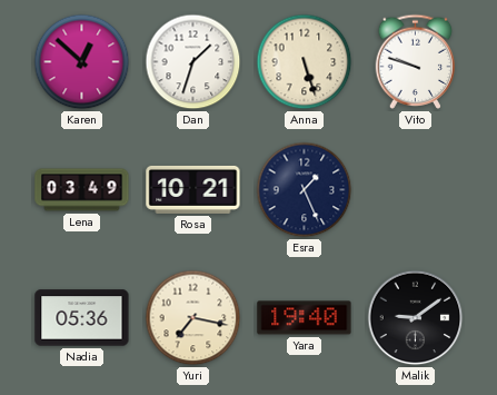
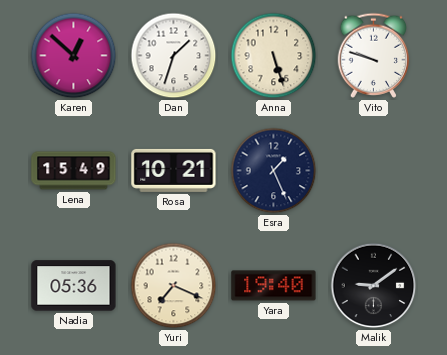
Lena: 03:49 -> 15:49
Yuri: 7:17 -> 7:19
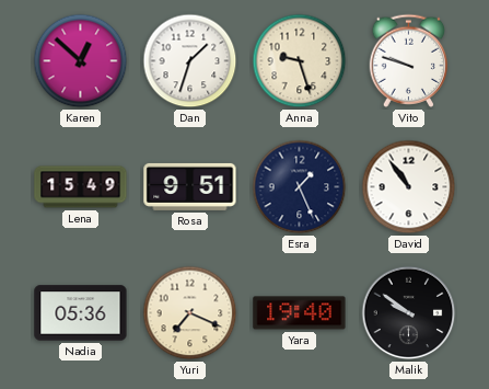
Anna: 5:27 -> 9:27
Rosa: 10:21 -> 9:51
David: none -> 10:54
Malik: 9:09 -> 9:51
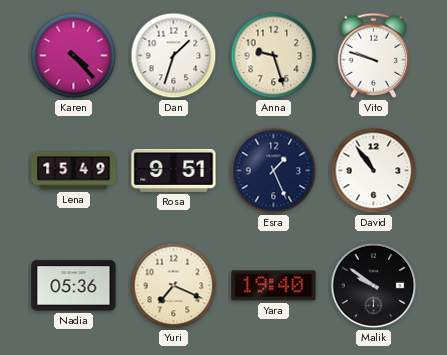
Karen: 12:52 -> 4:23
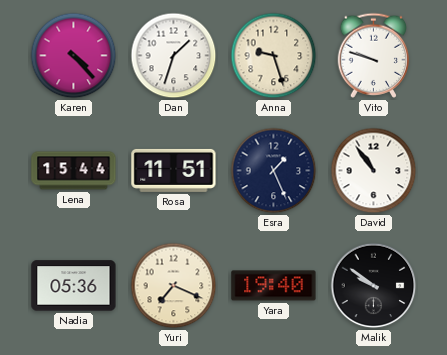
Lena: 15:49 -> 15:44
Rosa: 9:51 -> 11:51
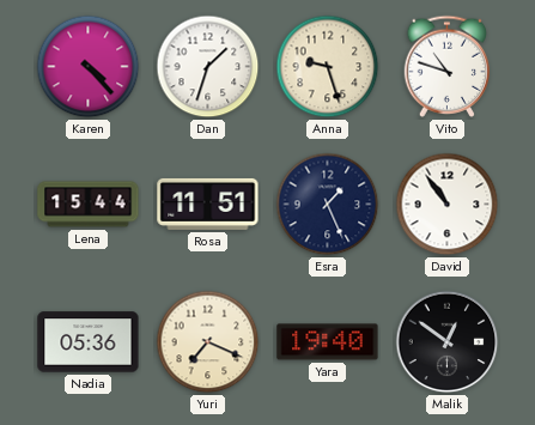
Vito: 9:48 -> 10:48
Malik: 9:51 -> 12:51
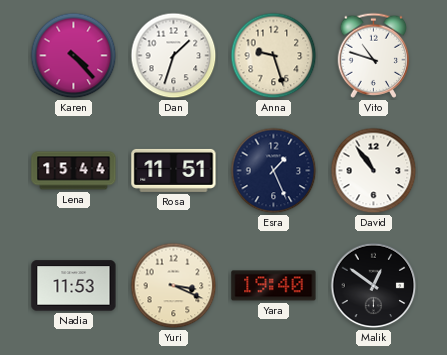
Nadia: 05:36 -> 11:53
Yuri: 7:19 -> 3:19
